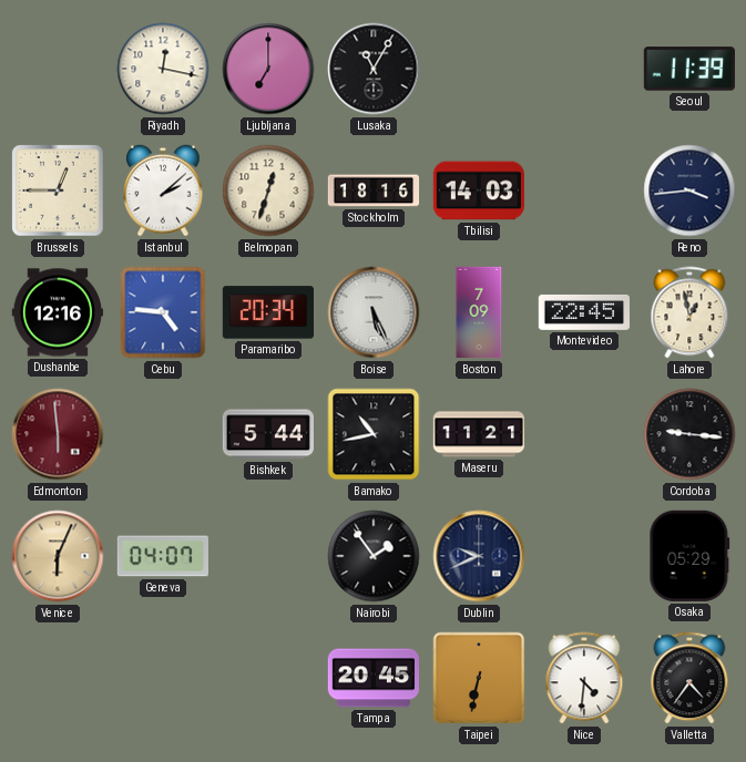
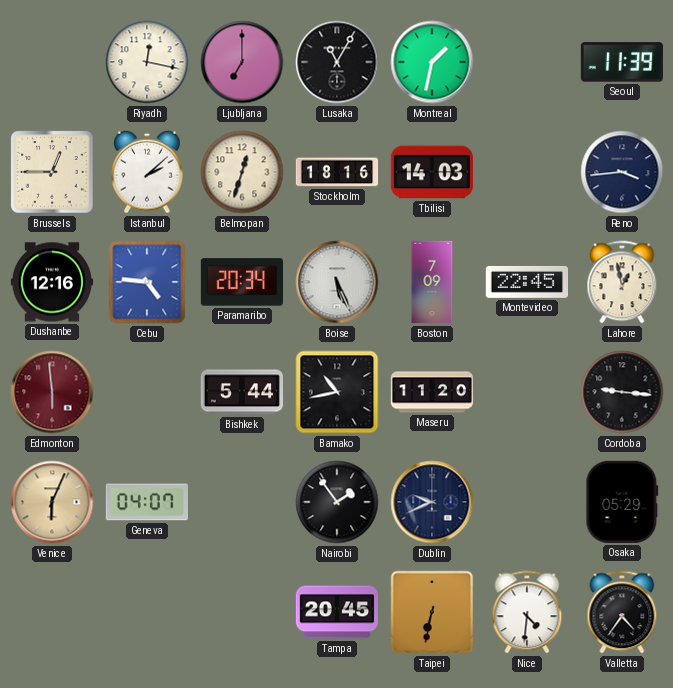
Montreal: none -> 1:32
Maseru: 11:21 -> 11:20
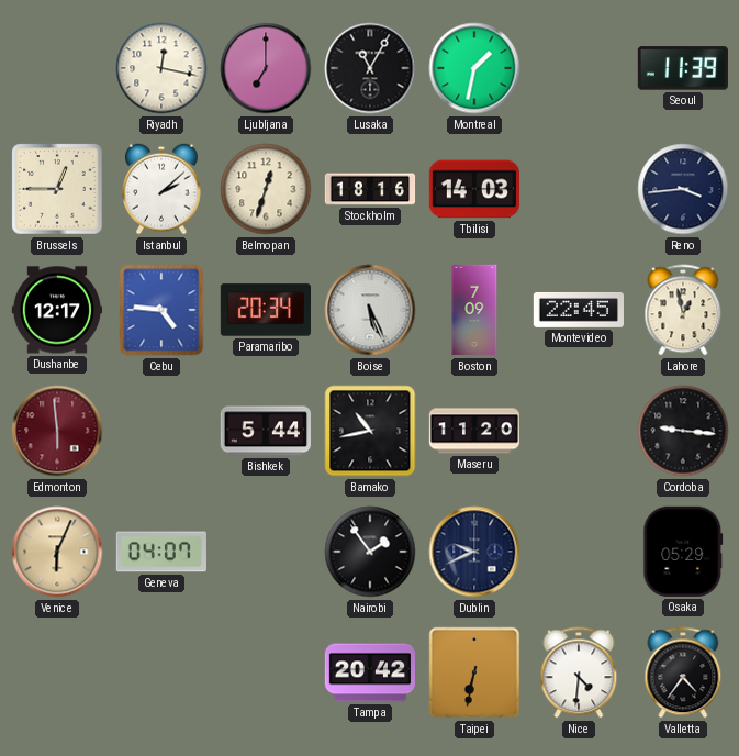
Dushanbe: 12:16 -> 12:17
Tampa: 20:45 -> 20:42
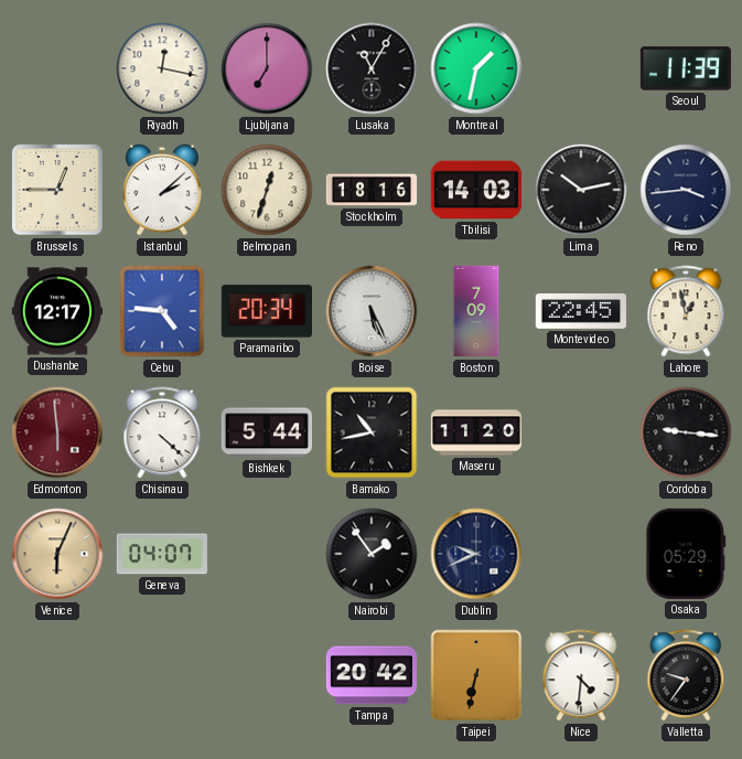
Lima: none -> 10:13
Chisinau: none -> 4:22
Valletta: 4:36 -> 9:36
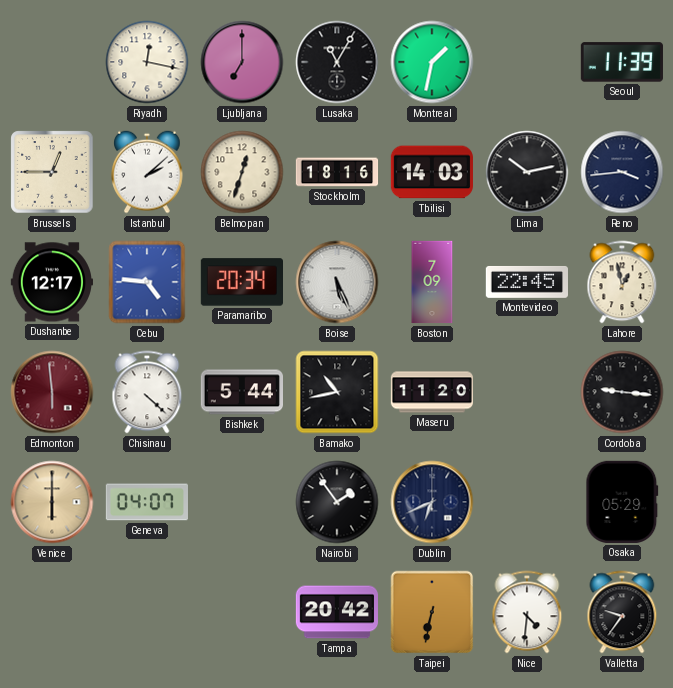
Venice: 6:04 -> 6:00
Dublin: 9:41 -> 6:41
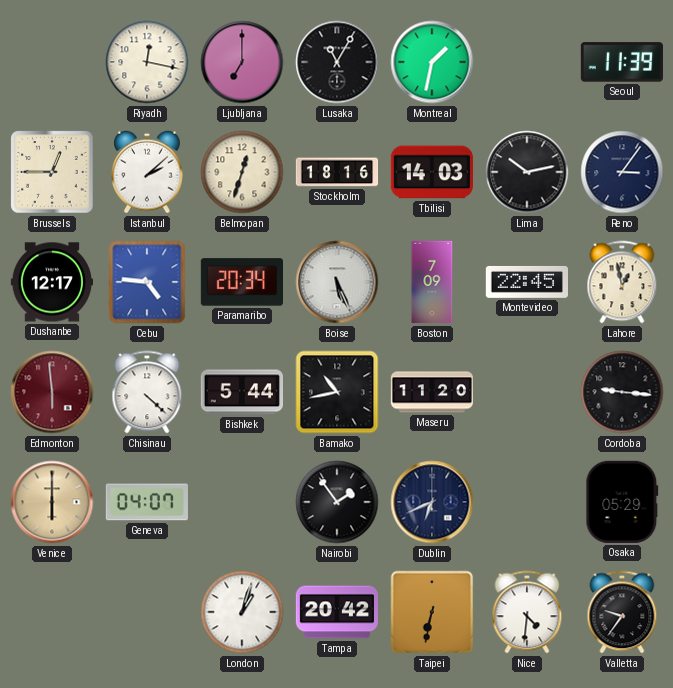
Reno: 3:44 -> 3:06
London: none -> 1:03
